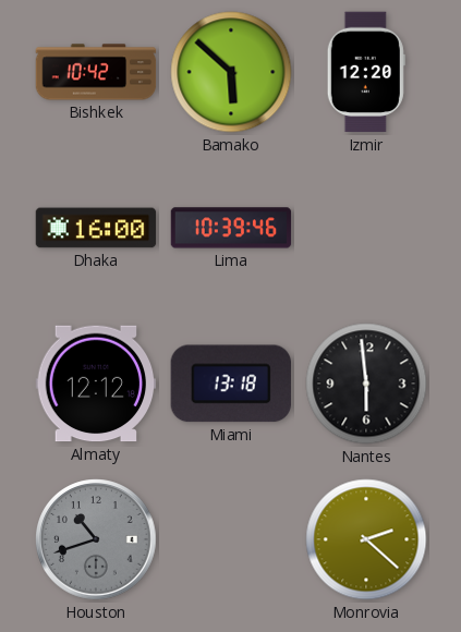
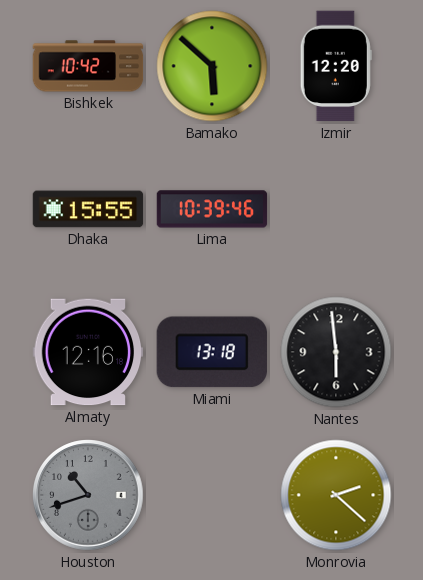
Dhaka: 16:00 -> 15:55
Almaty: 12:12 -> 12:16
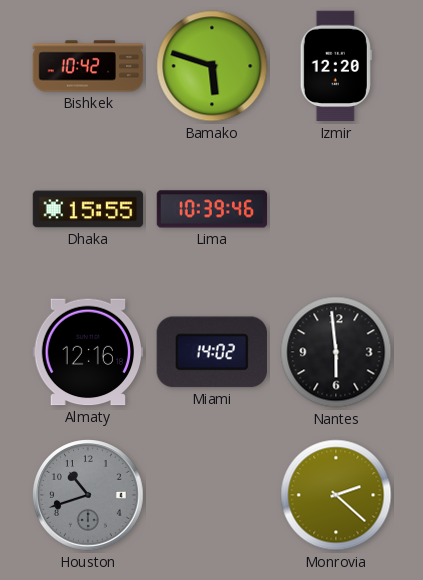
Bamako: 5:52 -> 5:48
Miami: 13:18 -> 14:02
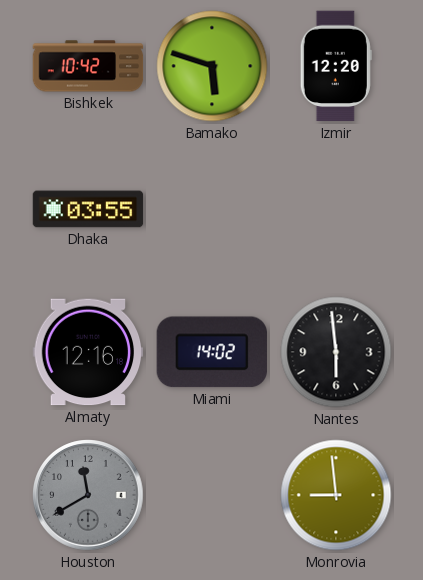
Dhaka: 15:55 -> 03:55
Lima: 10:39 -> none
Houston: 10:42 -> 11:40
Monrovia: 2:22 -> 8:59
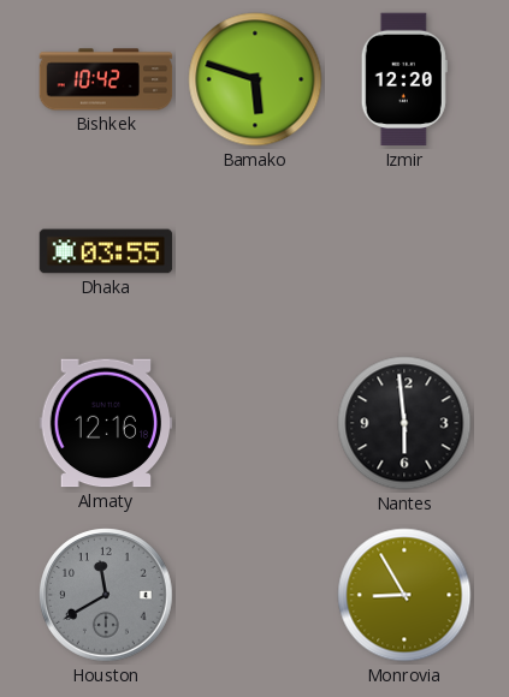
Miami: 14:02 -> none
Monrovia: 8:59 -> 8:55
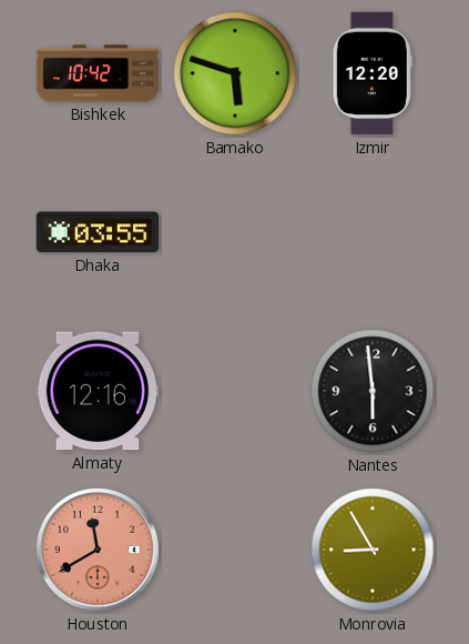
Houston dial: grey -> salmon
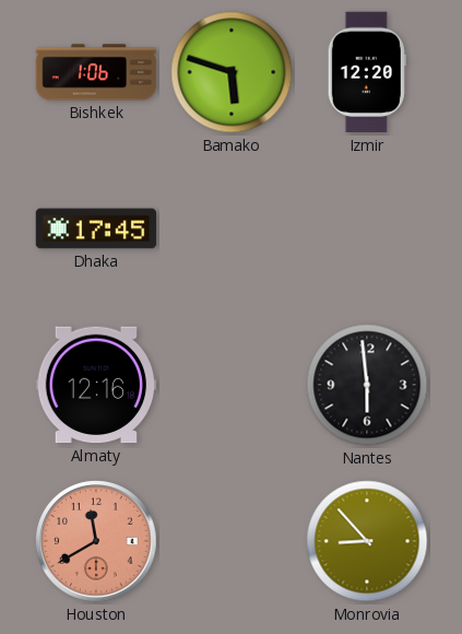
Bishkek: 10:42 -> 1:06
Dhaka: 03:55 -> 17:45
Monrovia: 8:55 -> 8:53
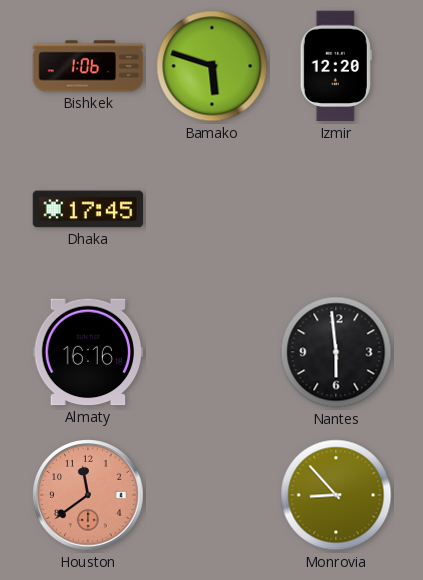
Almaty: 12:16 -> 16:16
Houston: 11:40 -> 11:39
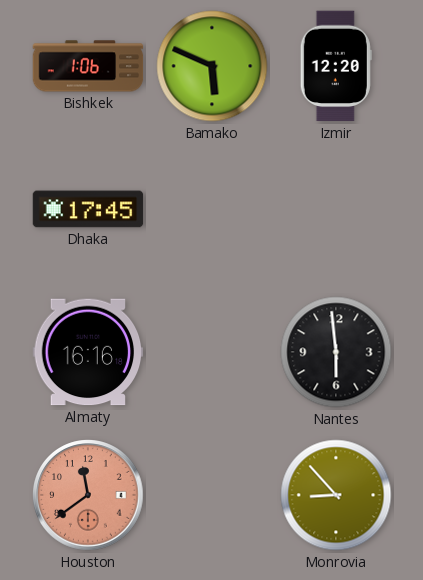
Bamako: 5:48 -> 5:49
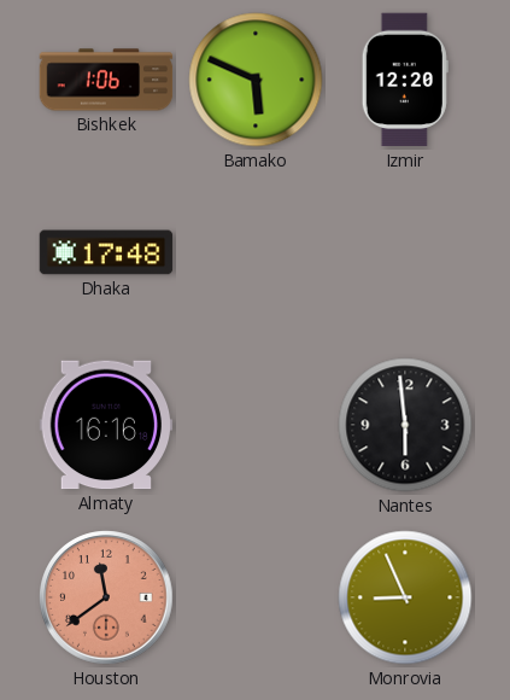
Dhaka: 17:45 -> 17:48
Monrovia: 8:53 -> 8:56
